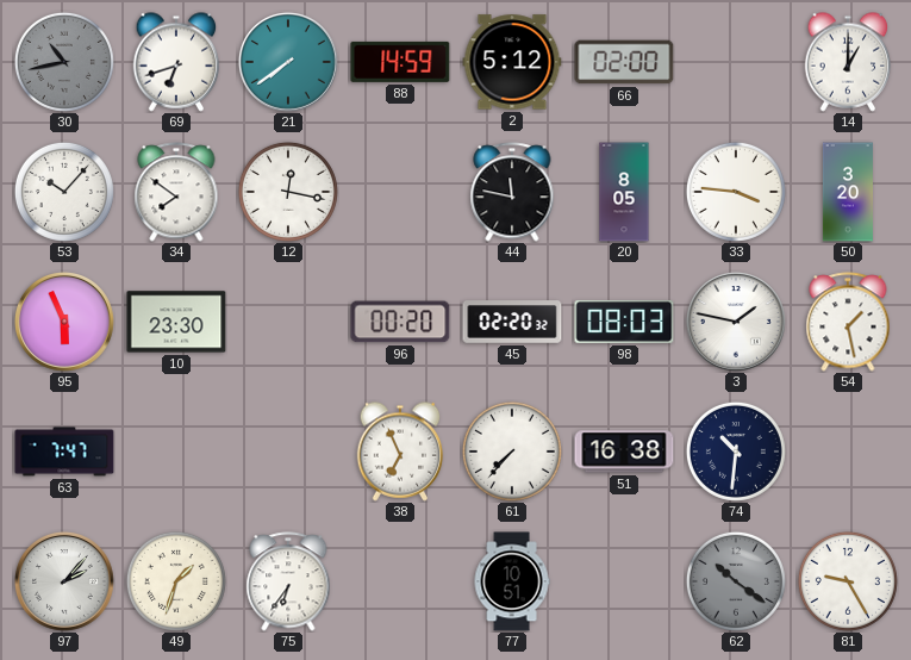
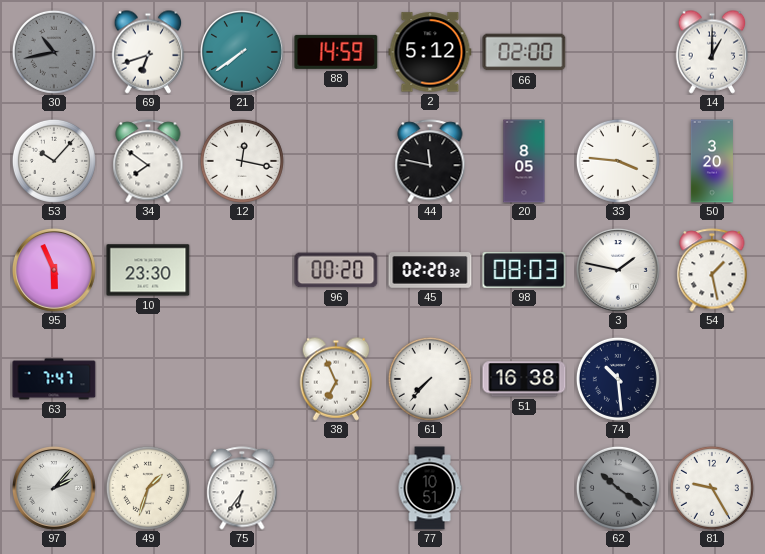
74: 10:31 -> 10:29
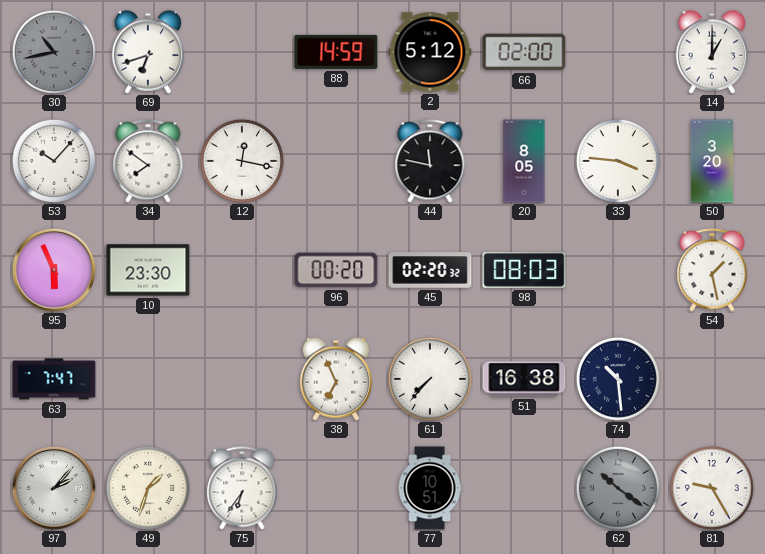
21: 7:39 -> none
3: 1:47 -> none
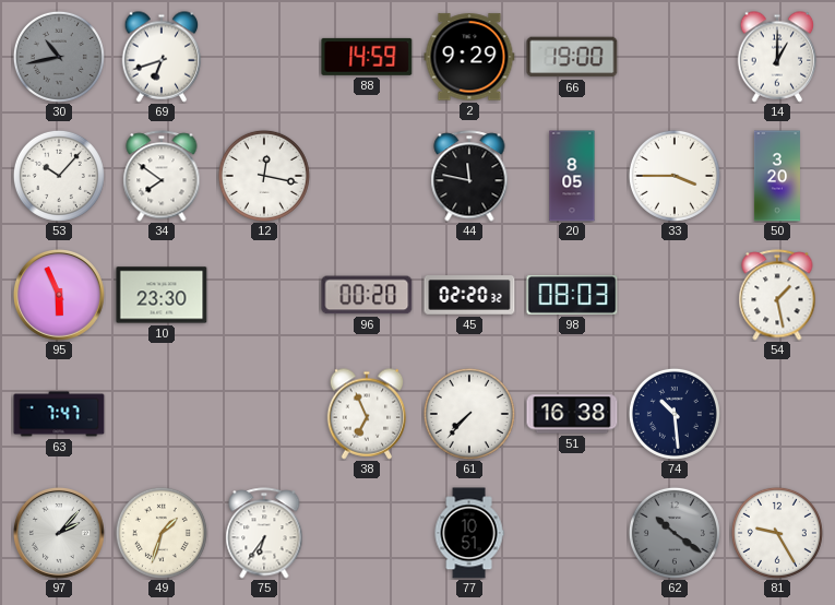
2: 5:12 -> 9:29
66: 02:00 -> 19:00
33: 3:46 -> 3:45
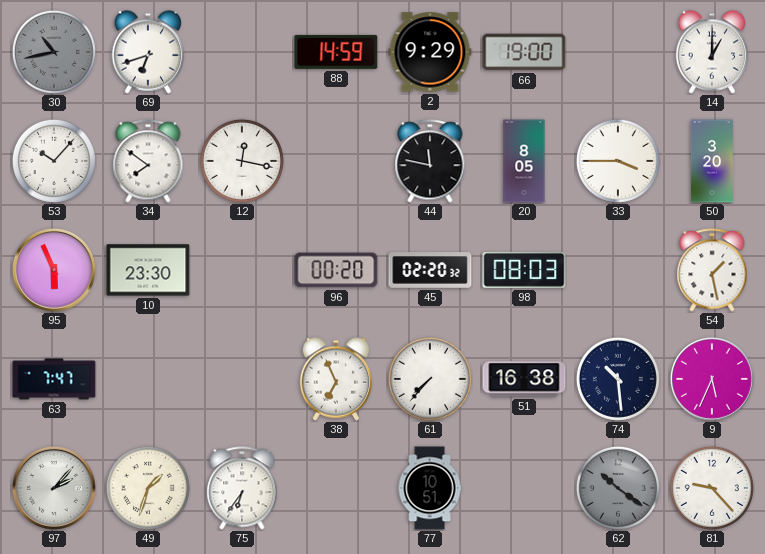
9: none -> 5:34
81: 9:25 -> 9:23
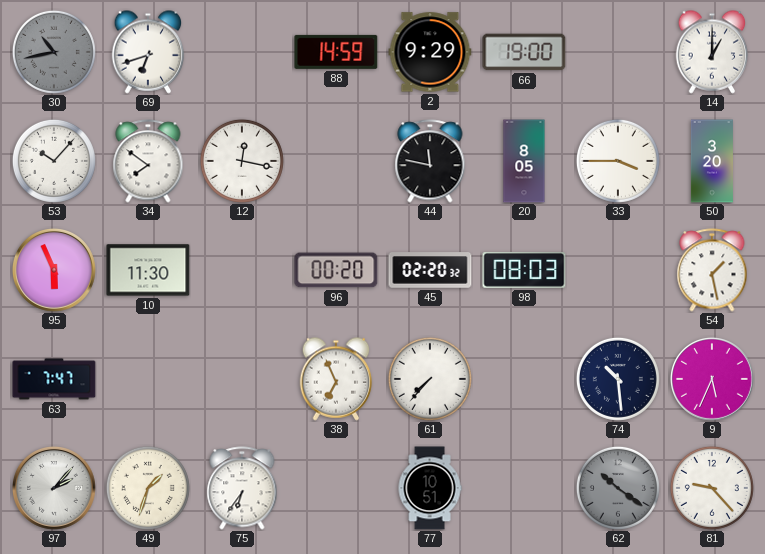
10: 23:30 -> 11:30
51: 16:38 -> none
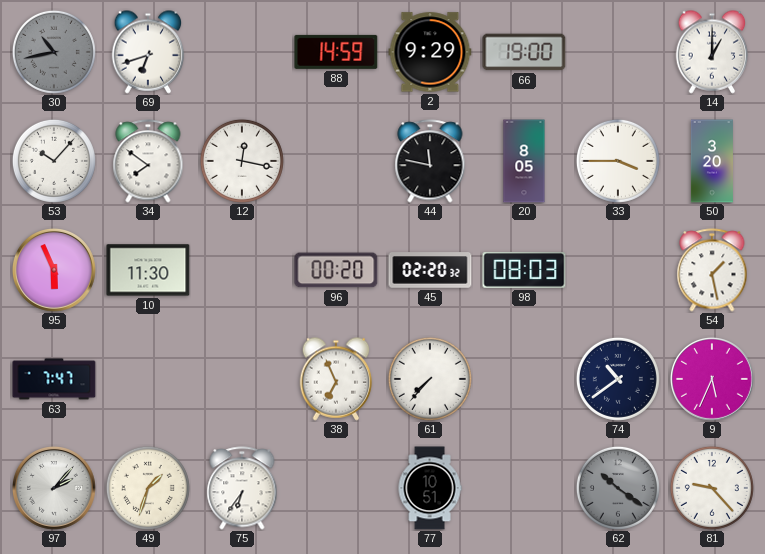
74: 10:29 -> 10:39
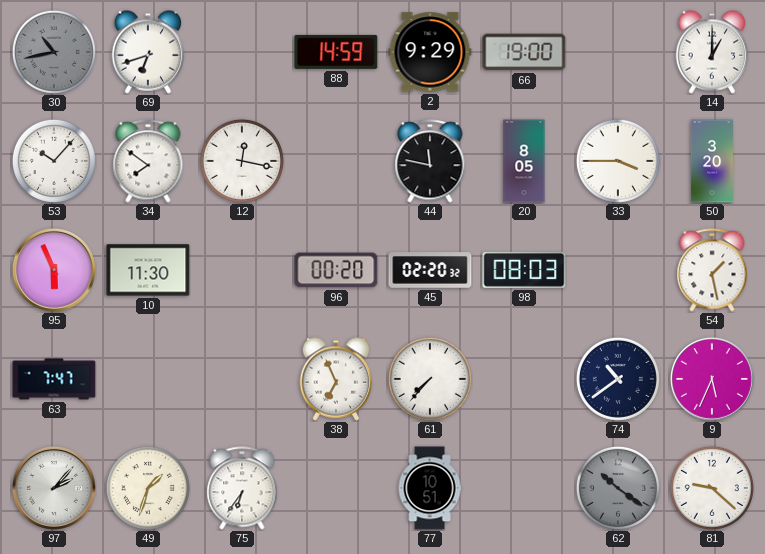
81: 9:23 -> 9:22
